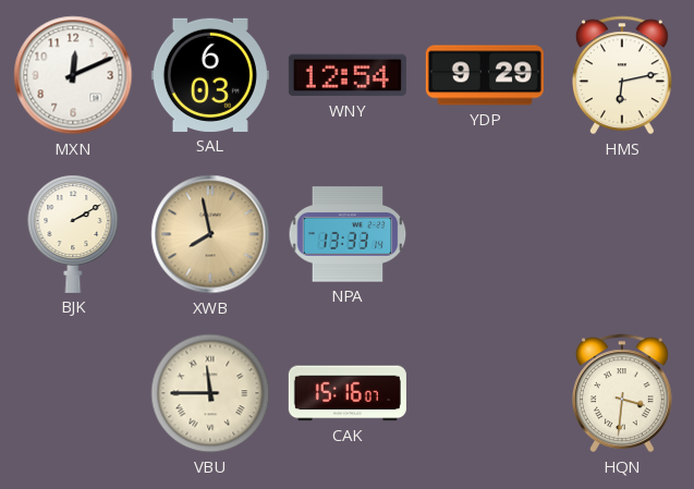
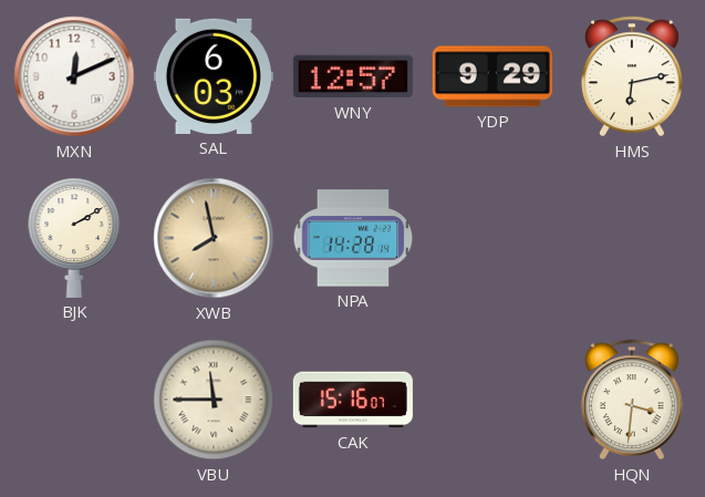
WNY: 12:54 -> 12:57
NPA: 13:33 -> 14:28
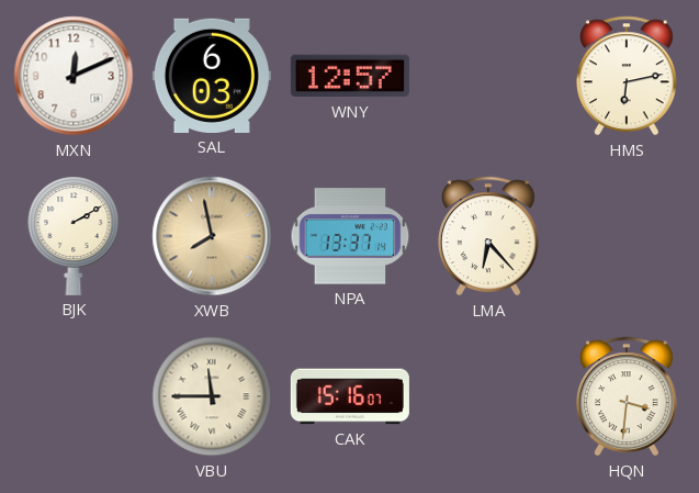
YDP: 9:29 -> none
NPA: 14:28 -> 13:37
LMA: none -> 6:23
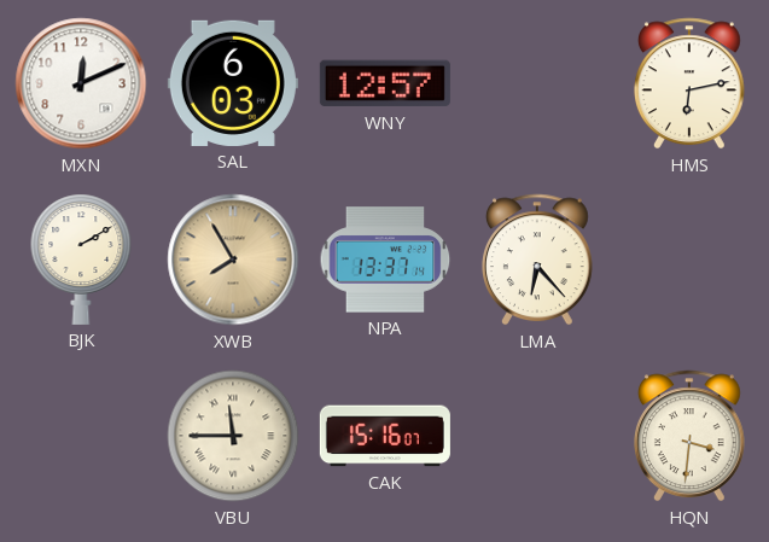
XWB: 7:58 -> 7:55
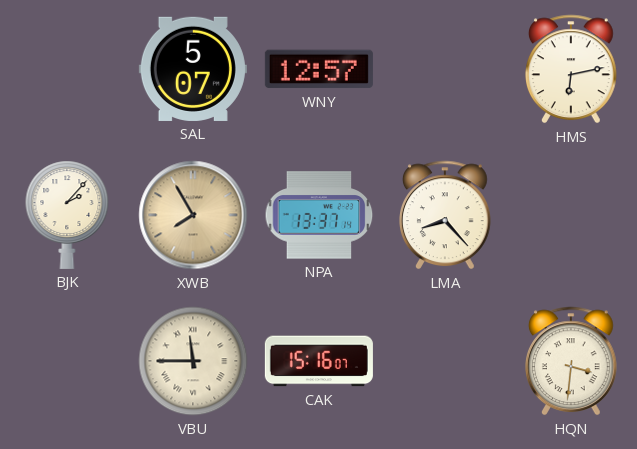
MXN: 12:11 -> none
SAL: 6:03 -> 5:07
BJK: 2:10 -> 2:07
LMA: 6:23 -> 8:23
